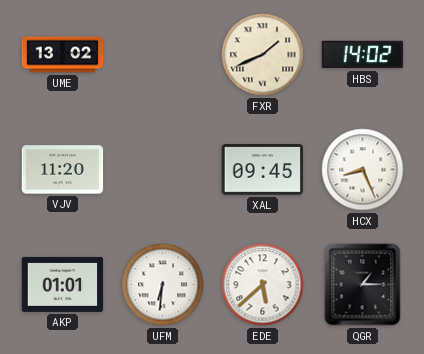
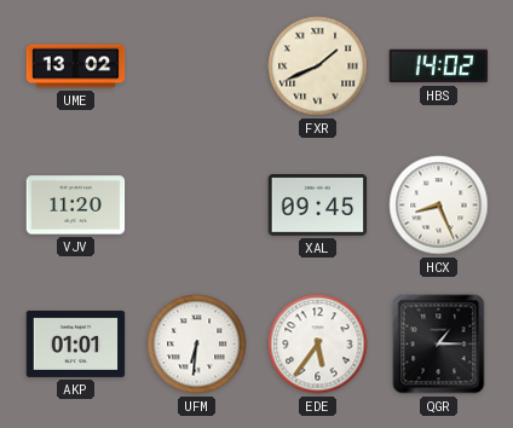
EDE: 5:38 -> 5:36
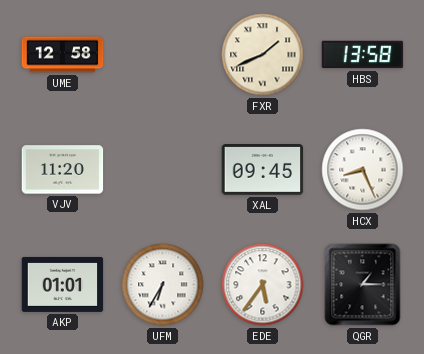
UME: 13:02 -> 12:58
HBS: 14:02 -> 13:58
UFM: 6:31 -> 6:35
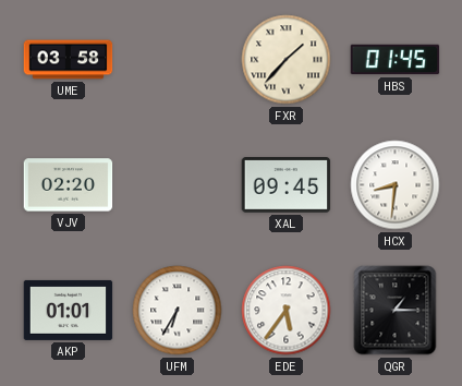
UME: 12:58 -> 03:58
FXR: 1:41 -> 1:37
HBS: 13:58 -> 01:45
VJV: 11:20 -> 02:20
HCX: 8:26 -> 8:31
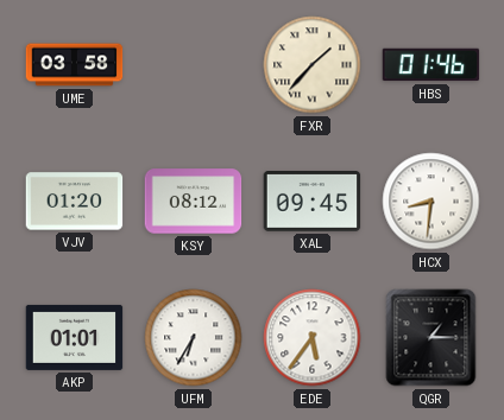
HBS: 01:45 -> 01:46
VJV: 02:20 -> 01:20
KSY: none -> 08:12
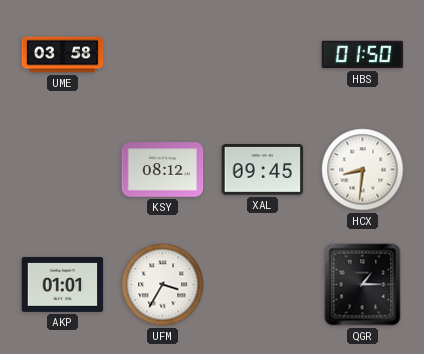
FXR: 1:37 -> none
HBS: 01:46 -> 01:50
VJV: 01:20 -> none
UFM: 6:35 -> 3:35
EDE: 5:36 -> none
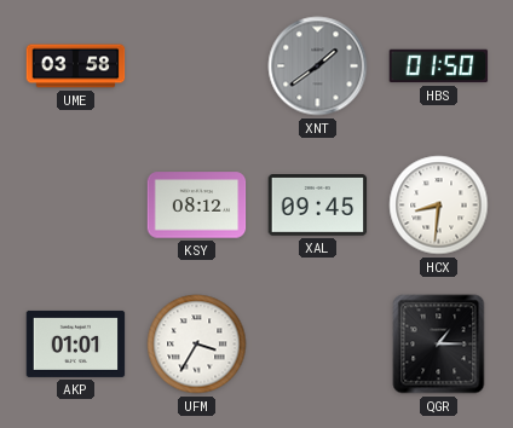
XNT: none -> 1:39
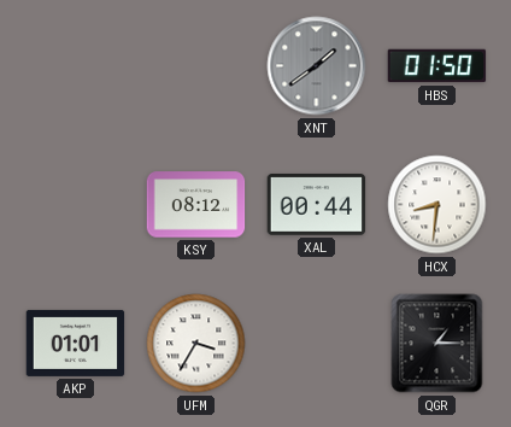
UME: 03:58 -> none
XAL: 09:45 -> 00:44
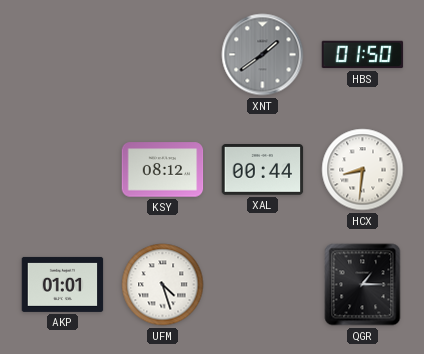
UFM: 3:35 -> 4:27
